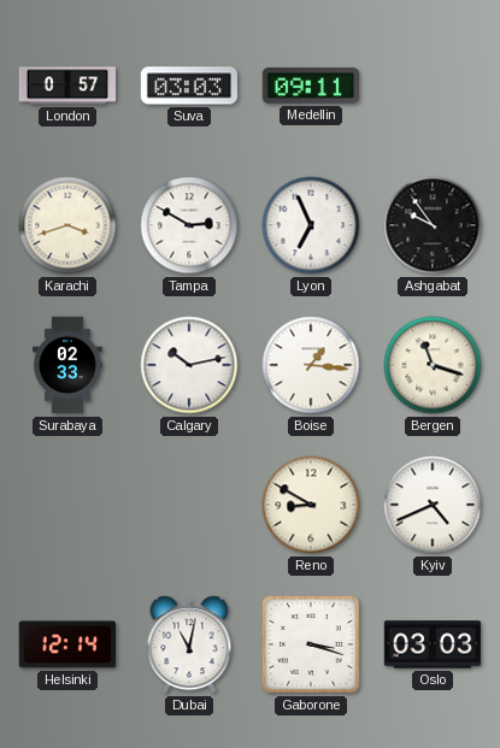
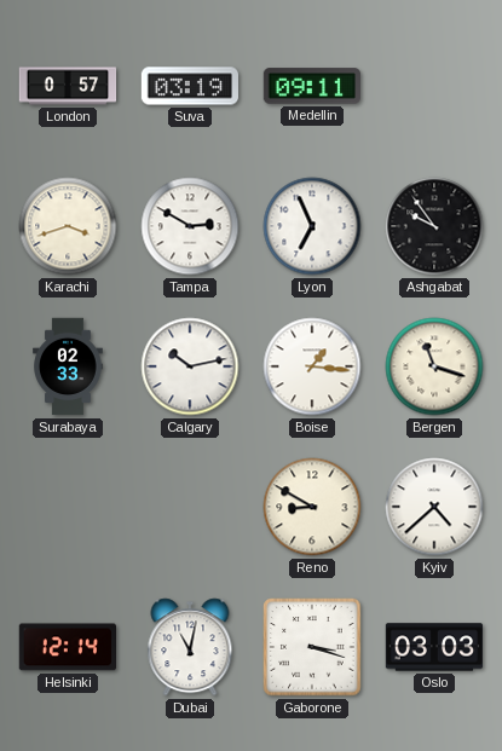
Suva: 03:03 -> 03:19
Kyiv: 4:41 -> 4:38
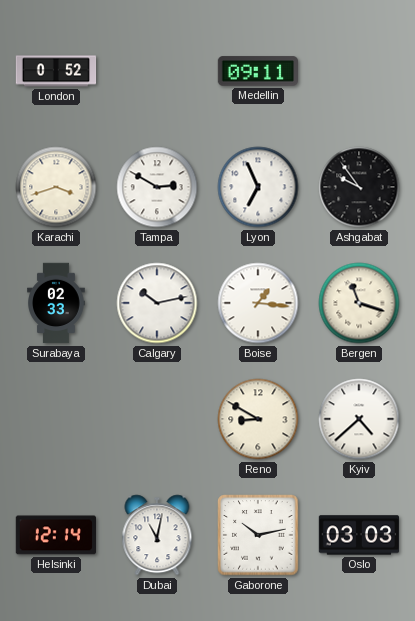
London: 0:57 -> 0:52
Suva: 03:19 -> none
Gaborone: 3:18 -> 10:13
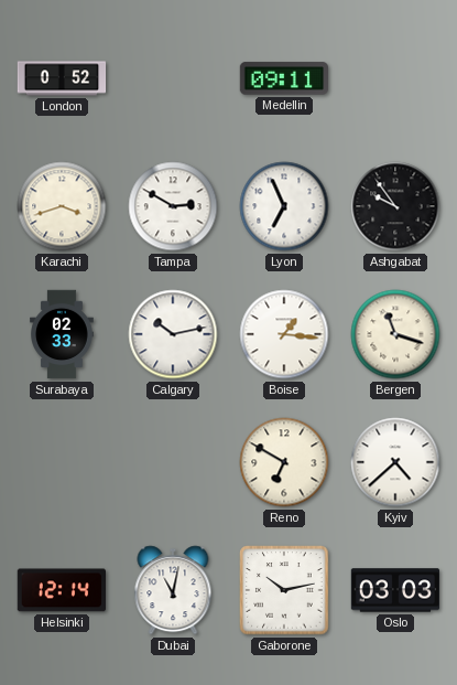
Reno: 8:50 -> 6:50
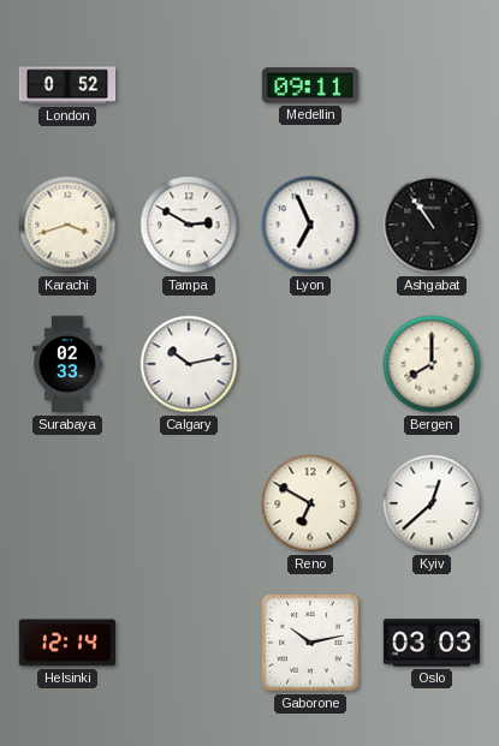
Ashgabat: 9:54 -> 10:54
Boise: 1:16 -> none
Bergen: 11:18 -> 8:00
Kyiv: 4:38 -> 12:38
Dubai: 11:02 -> none
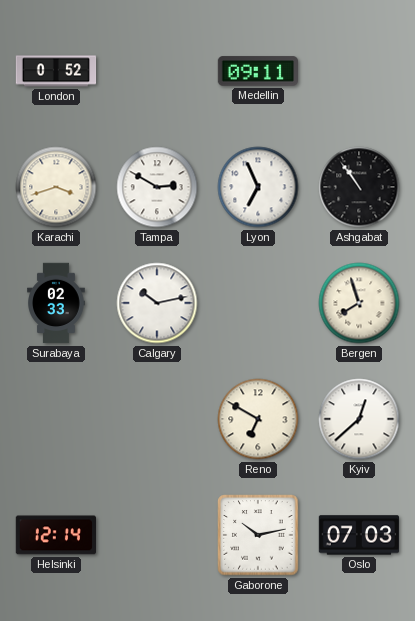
Bergen: 8:00 -> 7:57
Oslo: 03:03 -> 07:03
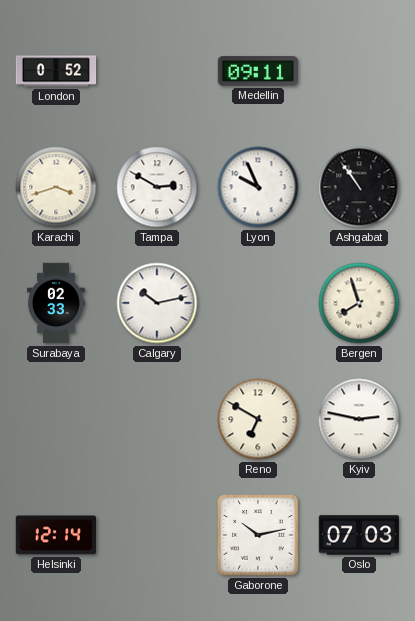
Lyon: 6:56 -> 9:56
Kyiv: 12:38 -> 2:47
